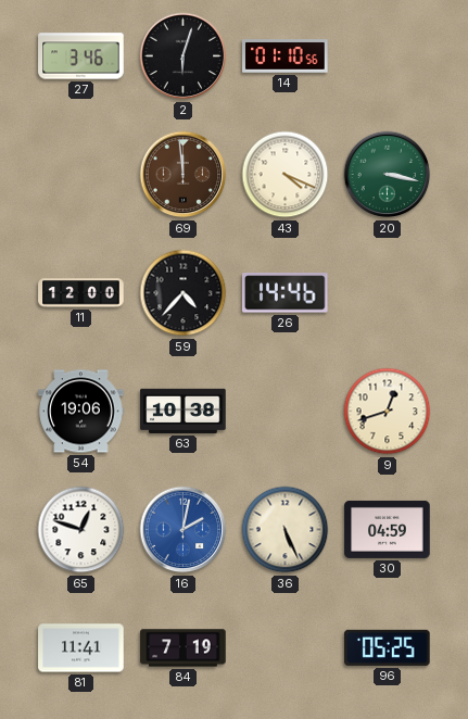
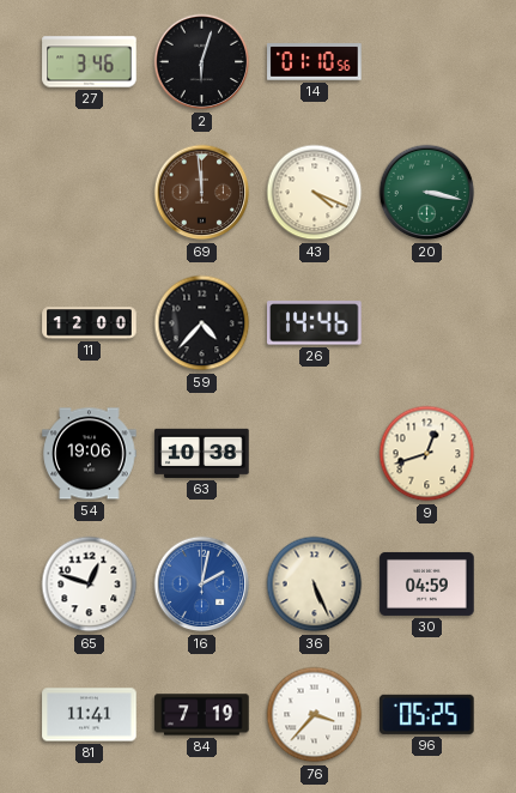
76: none -> 3:37
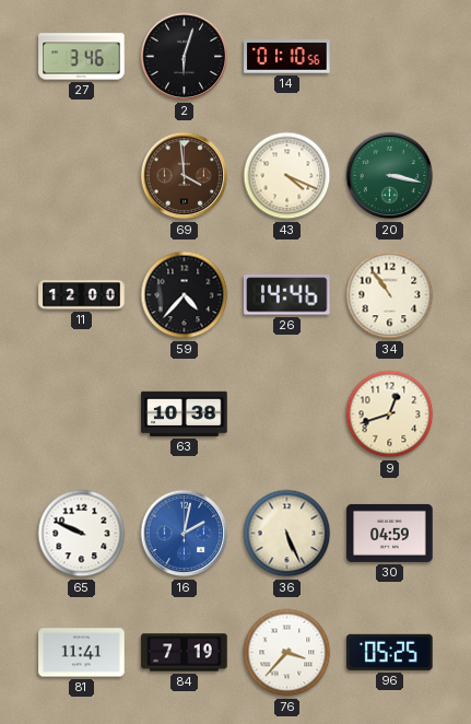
69: 11:59 -> 3:59
34: none -> 10:54
54: 19:06 -> none
65: 12:48 -> 9:49
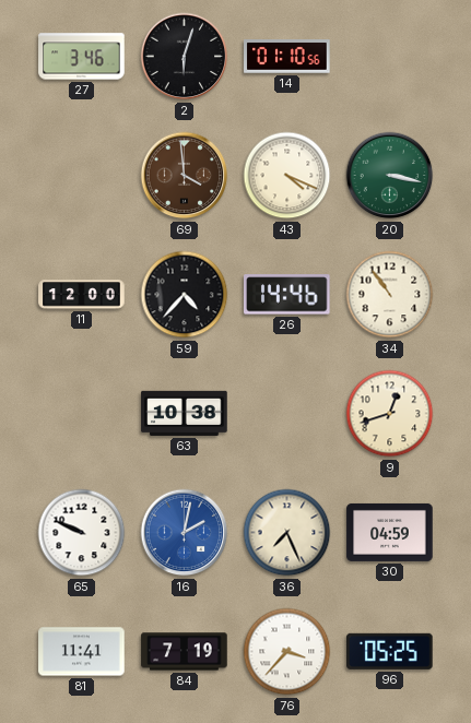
36: 5:26 -> 7:26
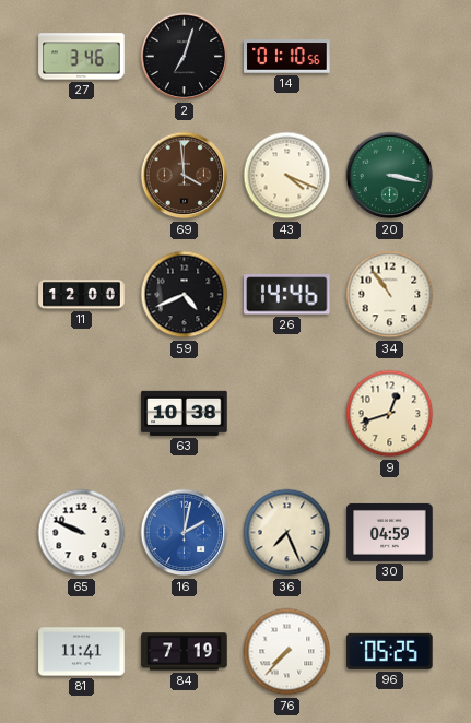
2: 6:03 -> 7:03
59: 4:37 -> 4:41
76: 3:37 -> 7:37
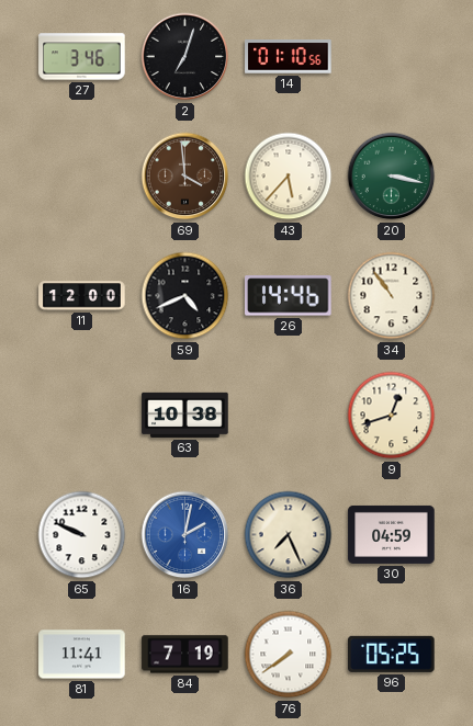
43: 4:19 -> 5:37
76: 7:37 -> 7:39
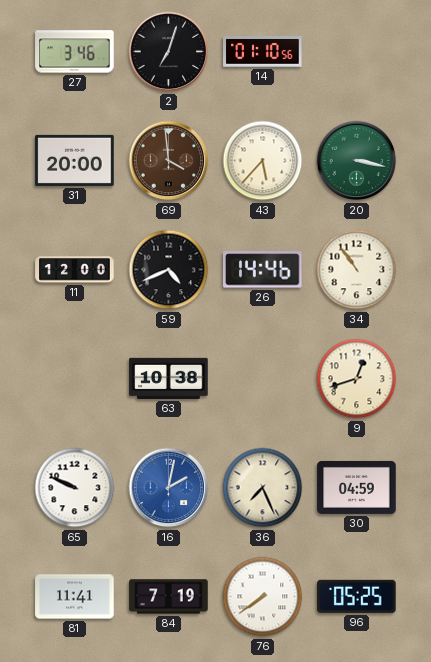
31: none -> 20:00
